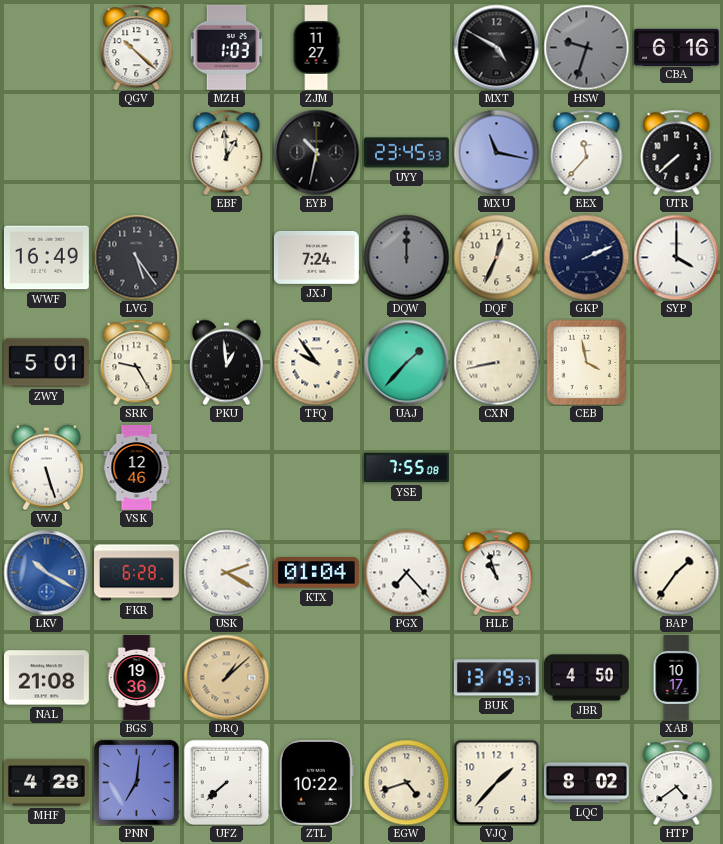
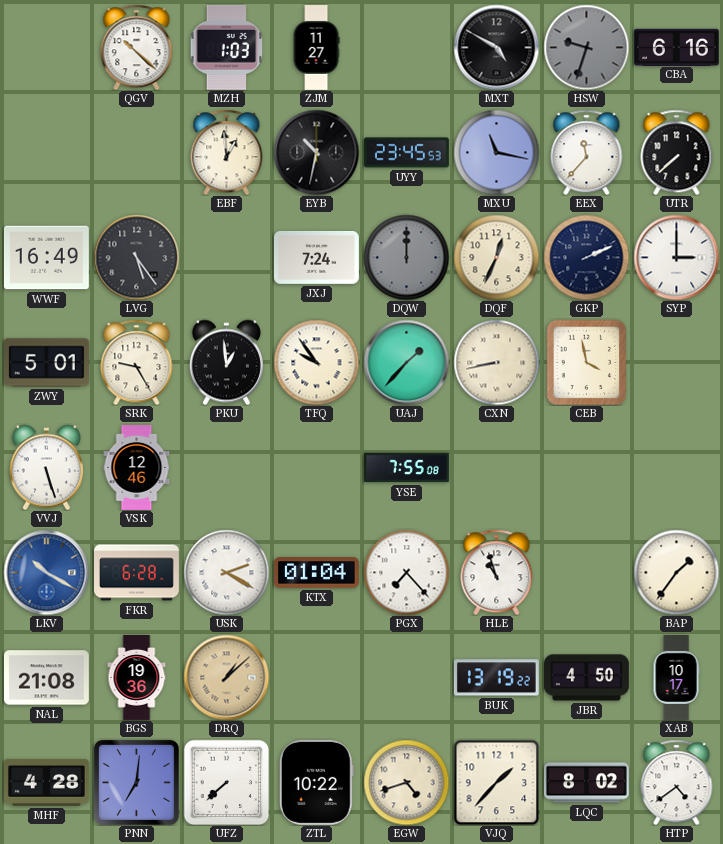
SYP: 4:00 -> 3:00
BUK: 13:19:37 -> 13:19:22
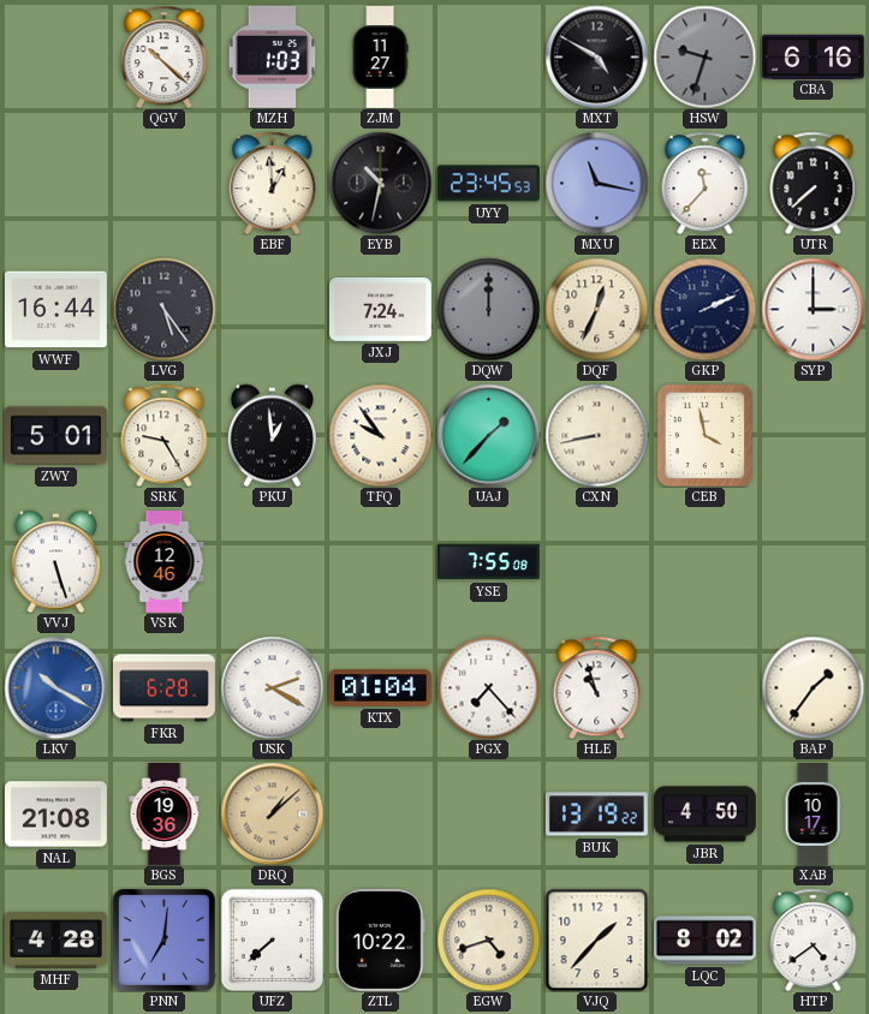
WWF: 16:49 -> 16:44
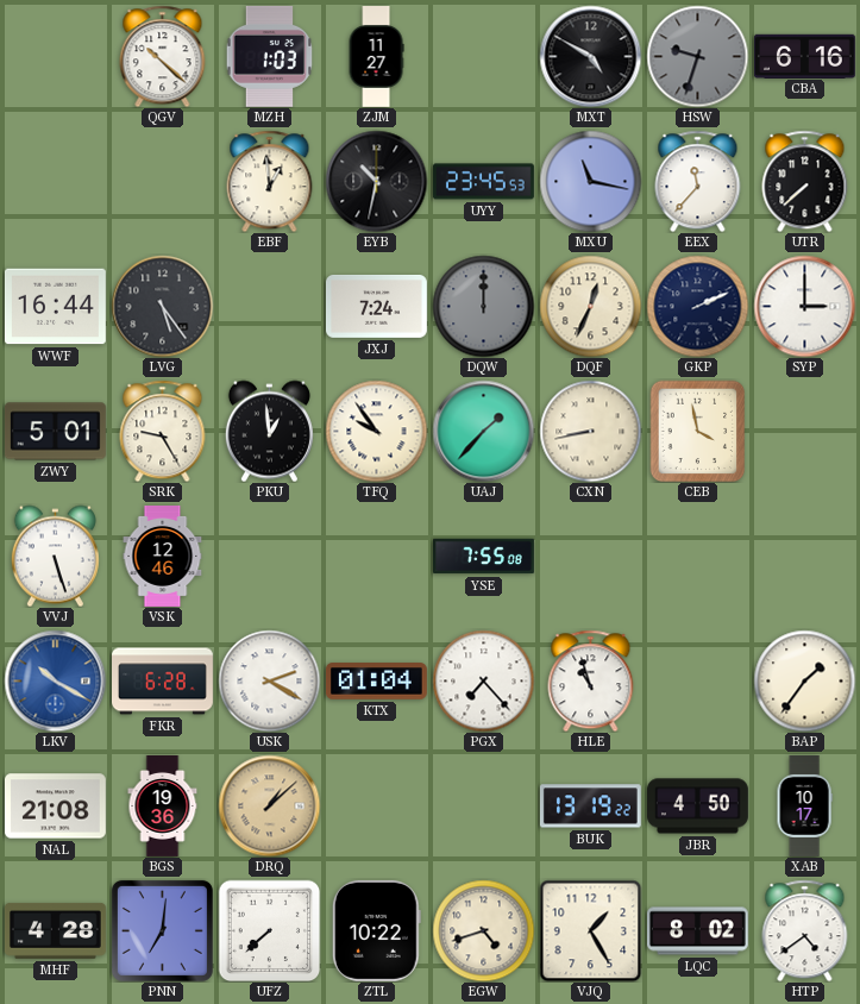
VJQ: 1:37 -> 1:25
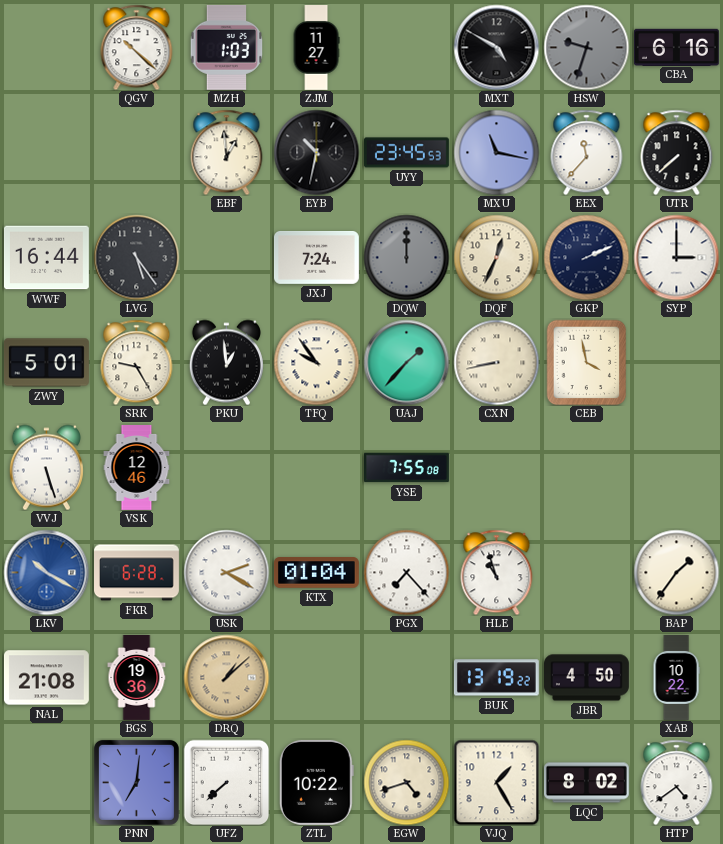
XAB: 10:17 -> 10:22
MHF: 4:28 -> none
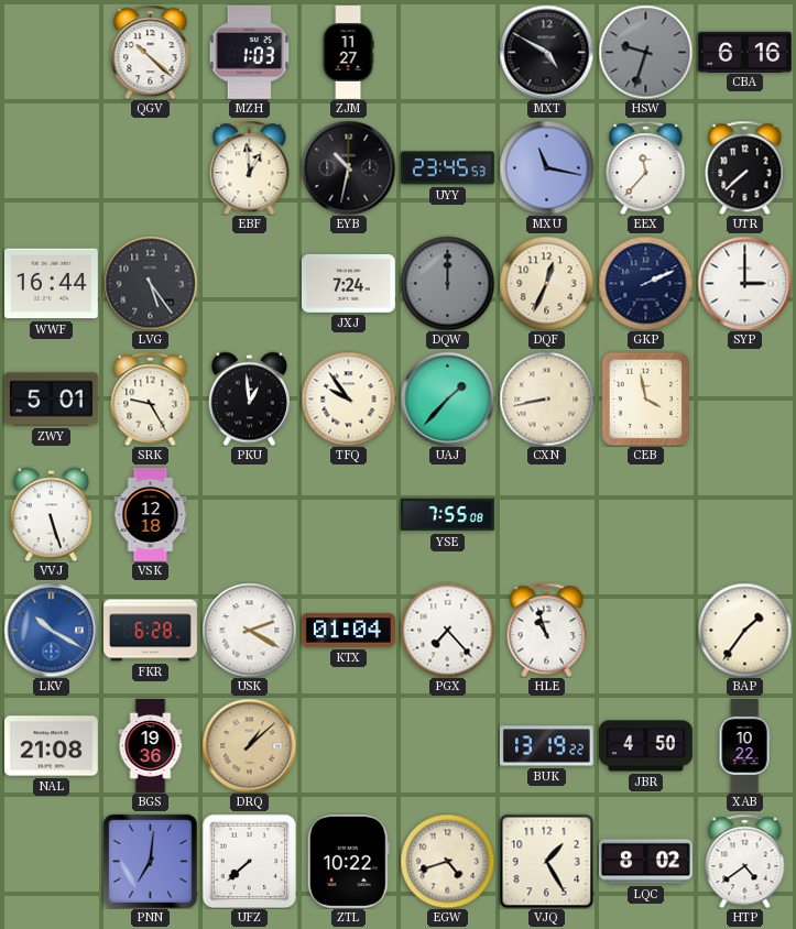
VSK: 12:46 -> 12:18
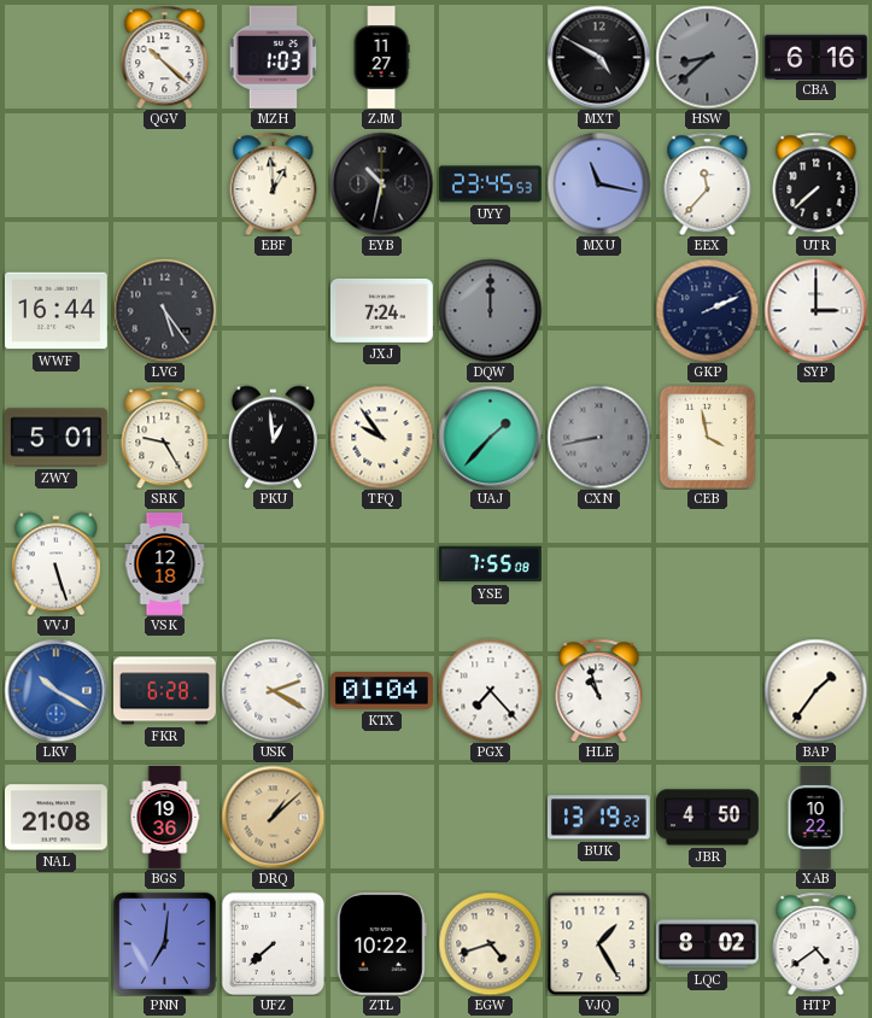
HSW: 9:33 -> 8:38
DQF: 12:34 -> none
CXN dial: cream -> grey
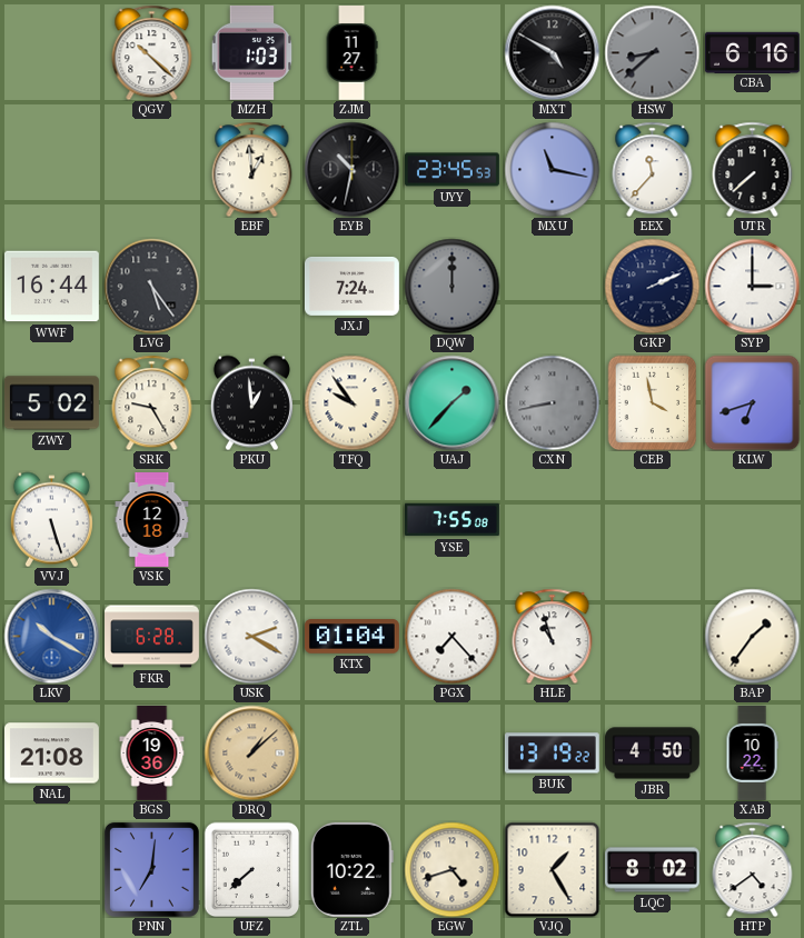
ZWY: 5:01 -> 5:02
KLW: none -> 6:42
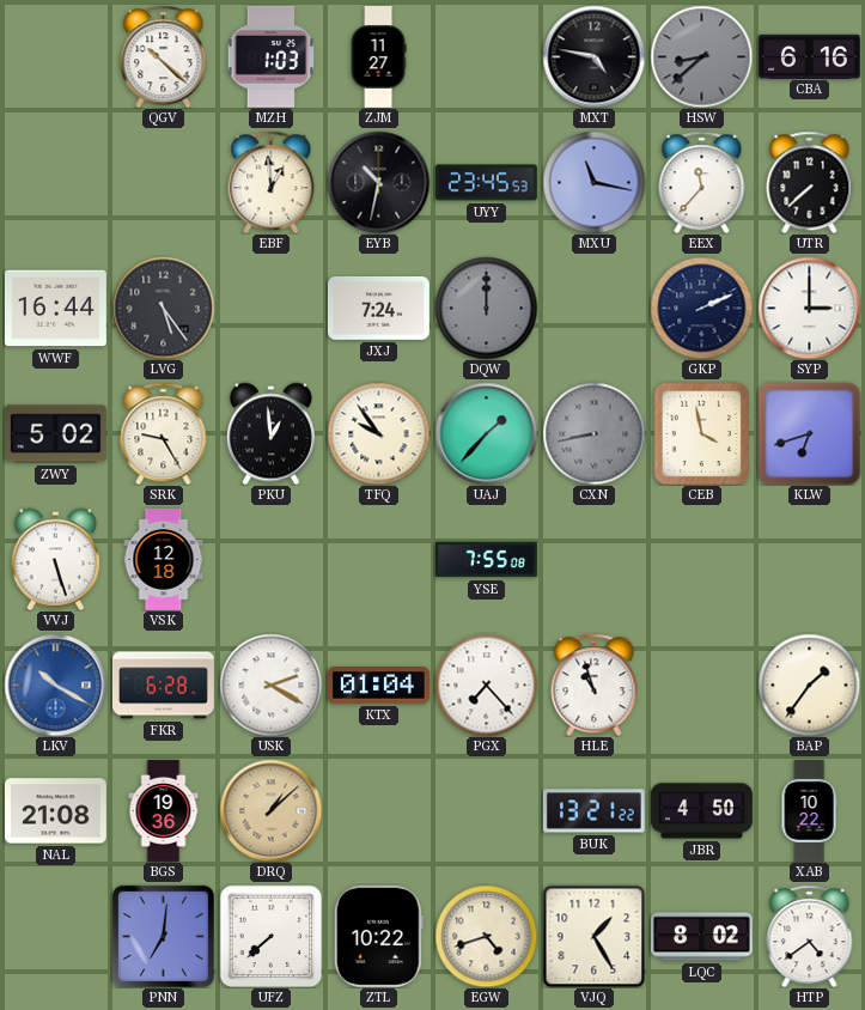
MXT: 4:50 -> 4:47
BUK: 13:19 -> 13:21
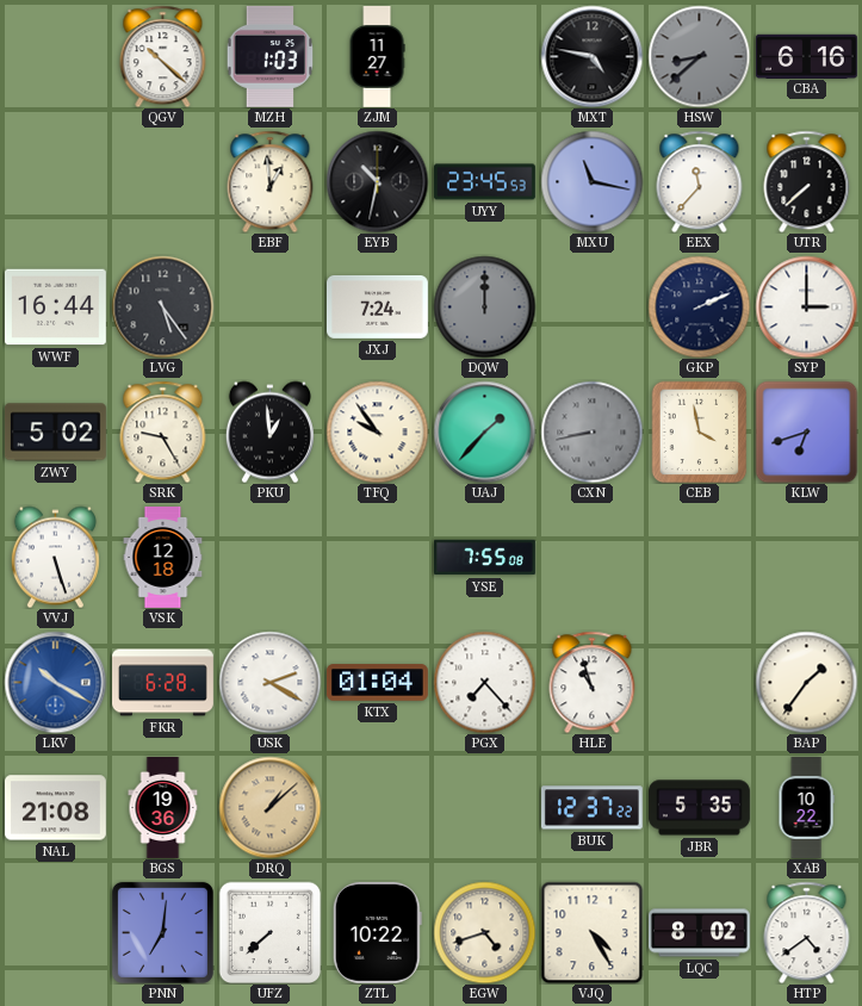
BUK: 13:21 -> 12:37
JBR: 4:50 -> 5:35
VJQ: 1:25 -> 4:25
